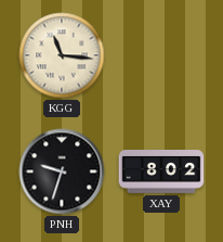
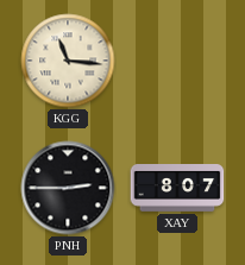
PNH: 9:33 -> 2:45
XAY: 8:02 -> 8:07
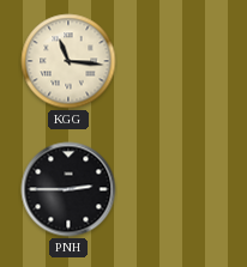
XAY: 8:07 -> none
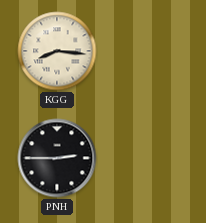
KGG: 11:16 -> 8:16
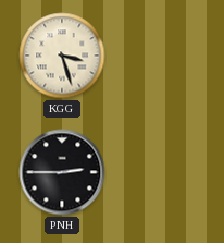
KGG: 8:16 -> 3:27
